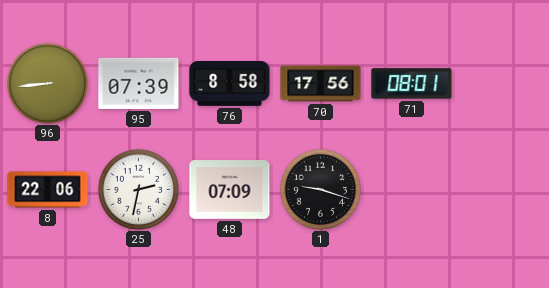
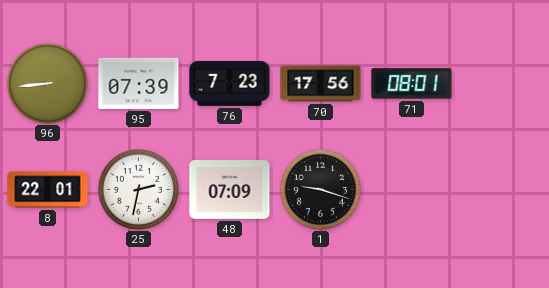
76: 8:58 -> 7:23
8: 22:06 -> 22:01
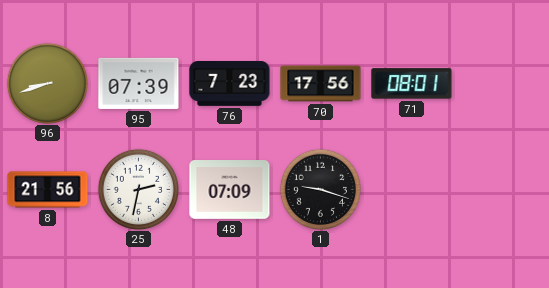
96: 8:44 -> 8:42
8: 22:01 -> 21:56
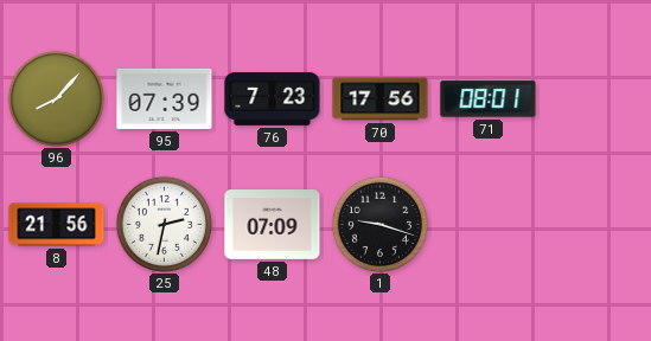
96: 8:42 -> 8:07
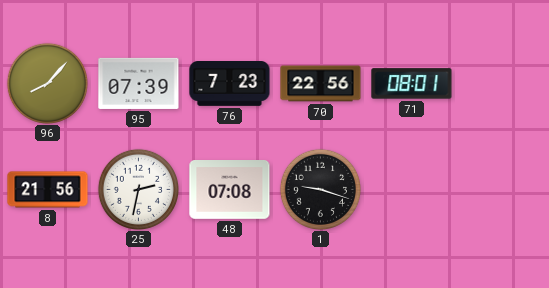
70: 17:56 -> 22:56
48: 07:09 -> 07:08
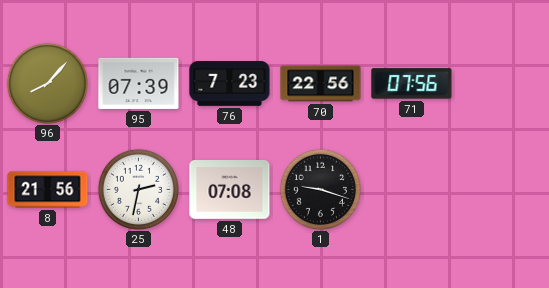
71: 08:01 -> 07:56
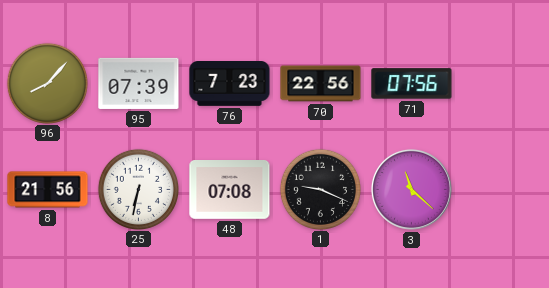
25: 2:32 -> 6:32
1: 9:18 -> 9:19
3: none -> 11:22
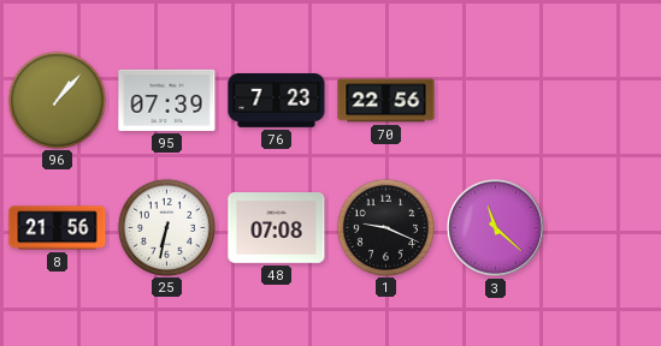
96: 8:07 -> 1:07
71: 07:56 -> none
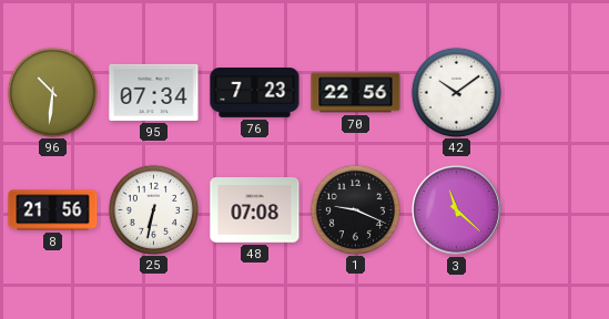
96: 1:07 -> 10:31
95: 07:39 -> 07:34
42: none -> 10:09
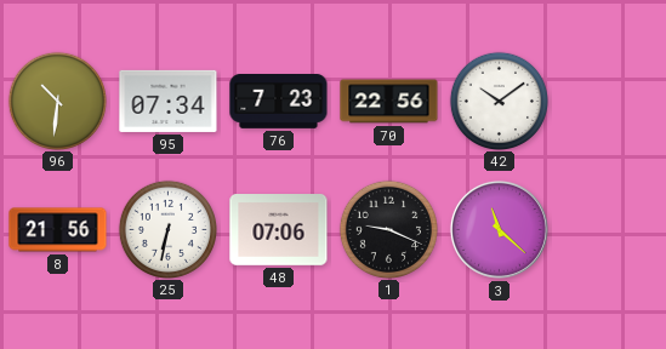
48: 07:08 -> 07:06
